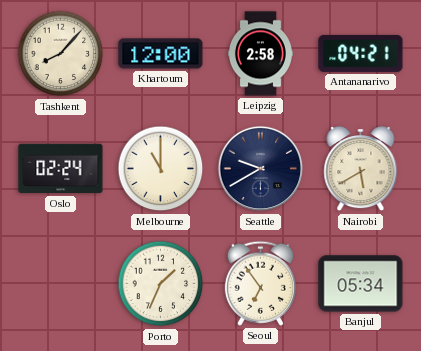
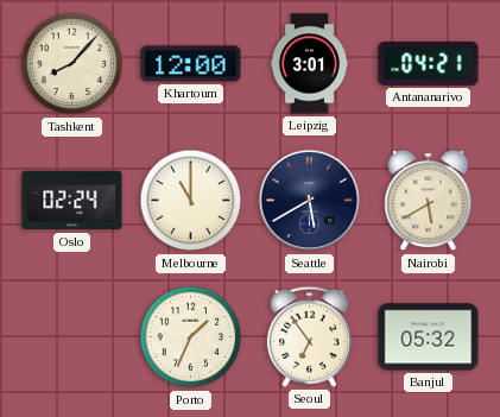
Leipzig: 2:58 -> 3:01
Seattle: 9:40 -> 5:40
Banjul: 05:34 -> 05:32
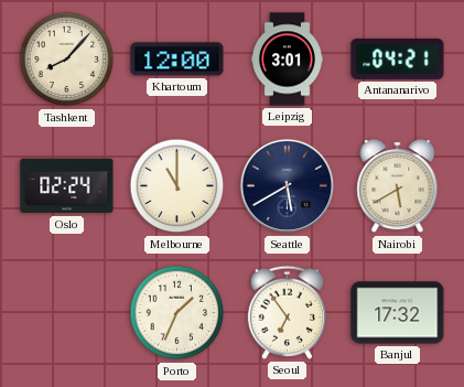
Banjul: 05:32 -> 17:32
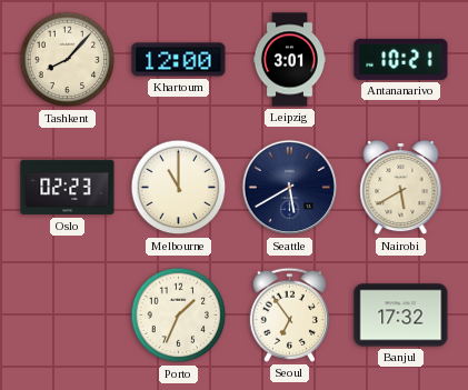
Antananarivo: 04:21 -> 10:21
Oslo: 02:24 -> 02:23
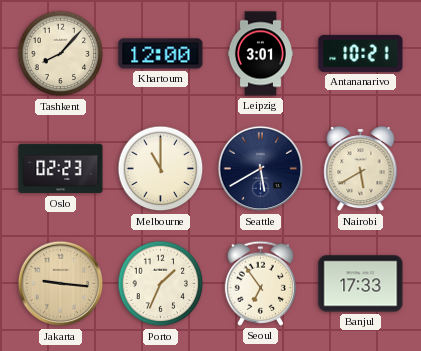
Jakarta: none -> 9:16
Banjul: 17:32 -> 17:33
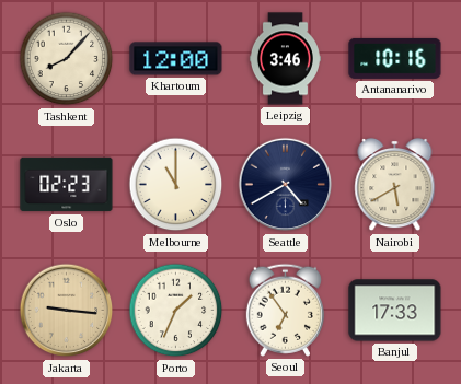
Leipzig: 3:01 -> 3:46
Antananarivo: 10:21 -> 10:16
Seattle: 5:40 -> 4:40
